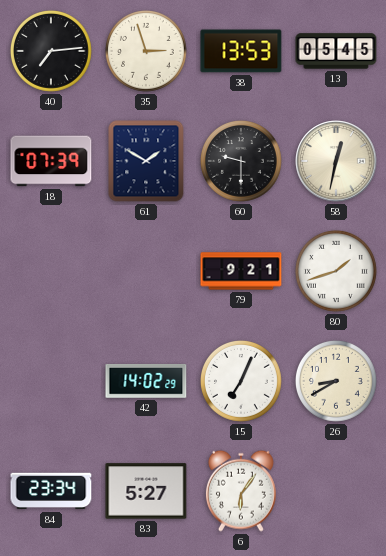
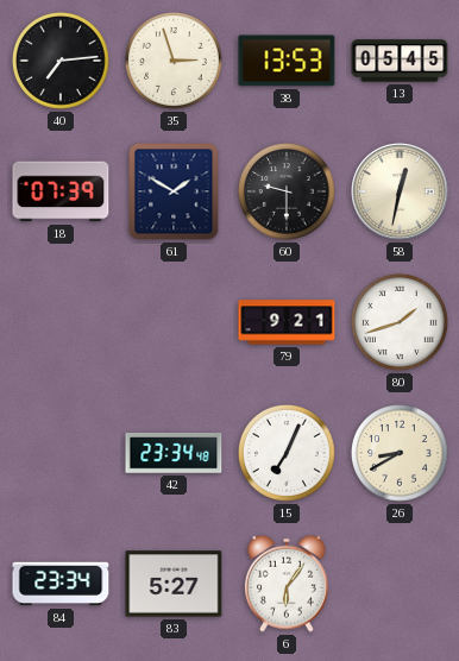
42: 14:02 -> 23:34
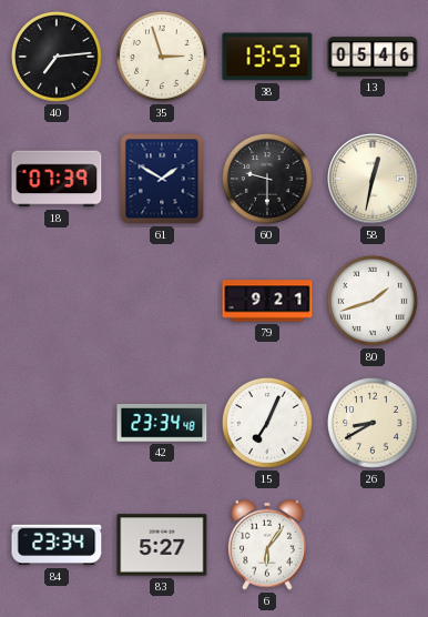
13: 05:45 -> 05:46
